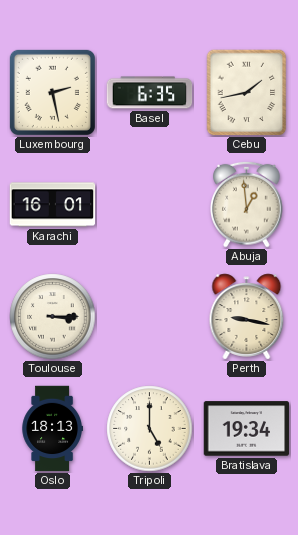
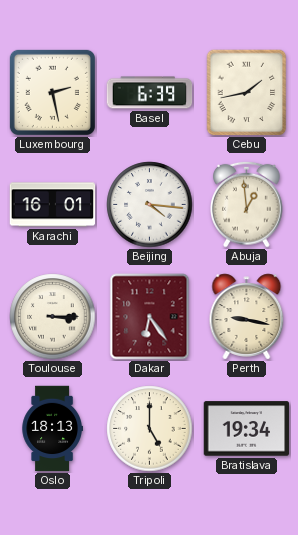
Basel: 6:35 -> 6:39
Beijing: none -> 4:16
Dakar: none -> 6:24
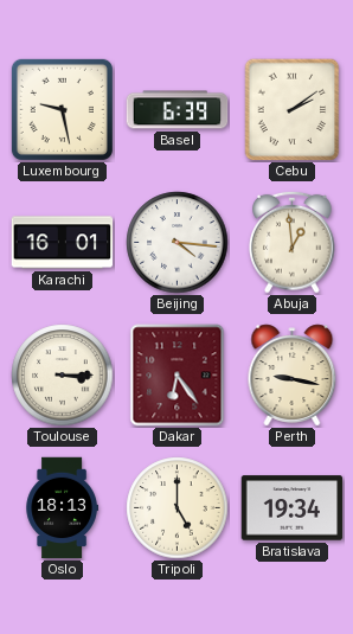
Luxembourg: 2:28 -> 9:28
Cebu: 1:43 -> 2:09
